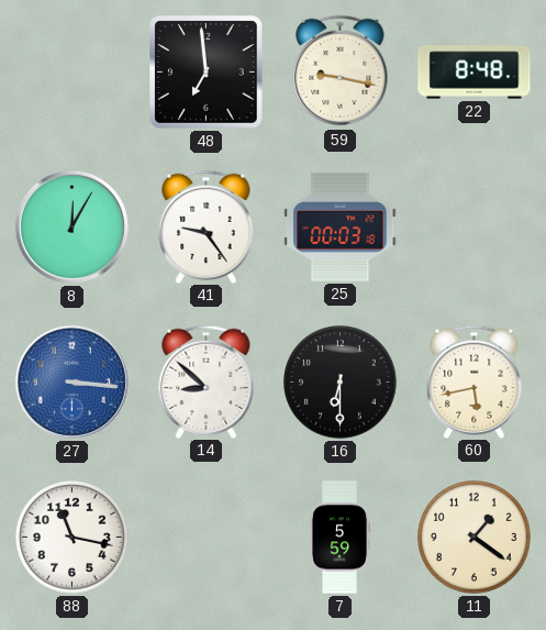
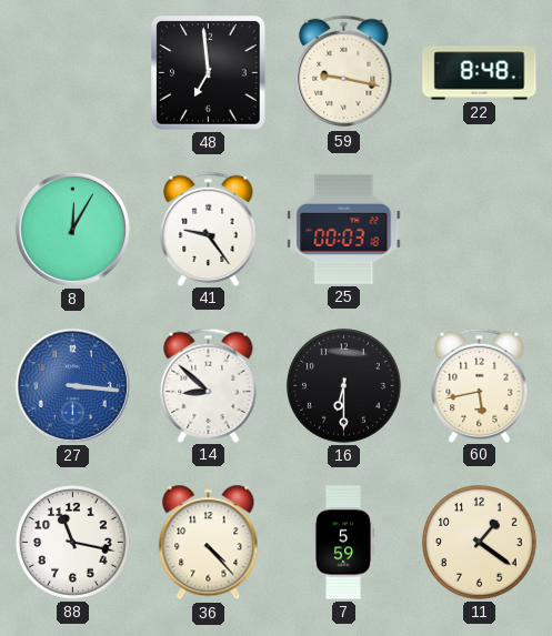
36: none -> 4:23
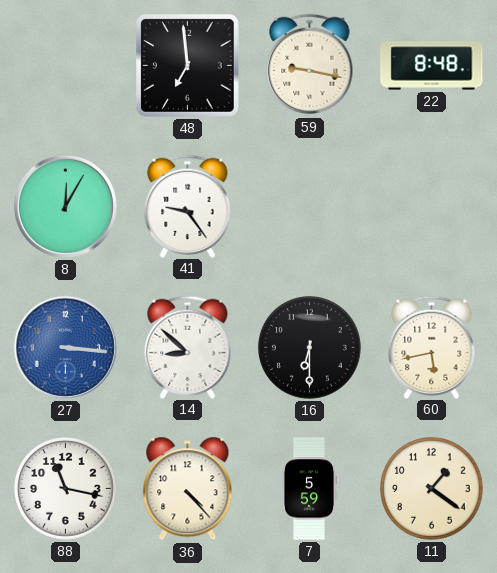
25: 00:03 -> none
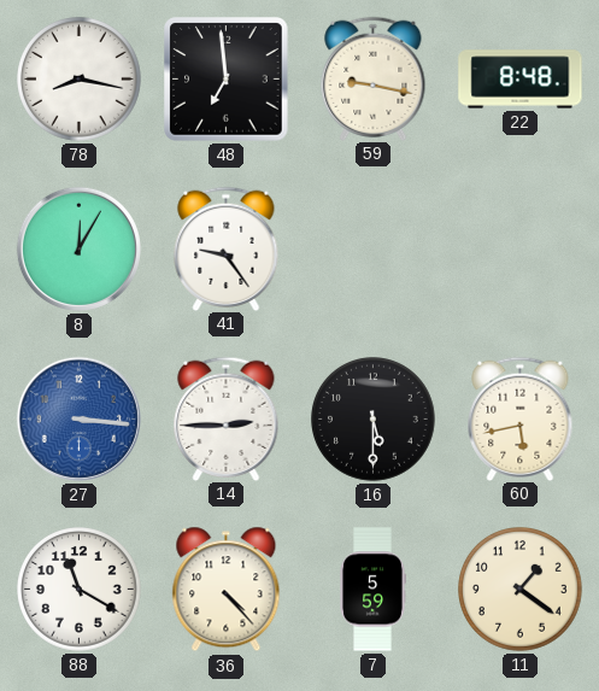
78: none -> 8:17
14: 8:52 -> 2:45
16: 6:30 -> 5:30
88: 11:17 -> 11:20
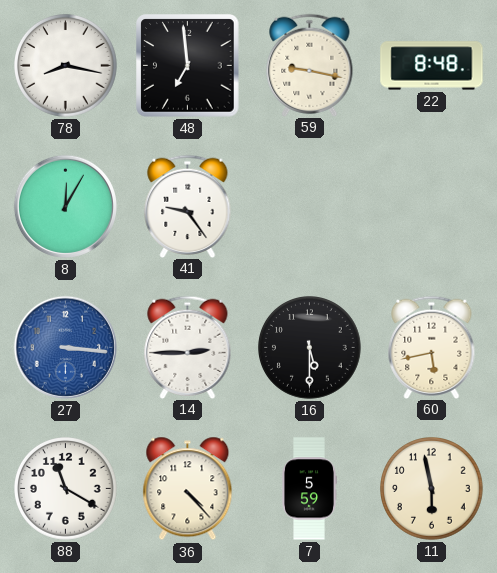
11: 1:21 -> 5:58
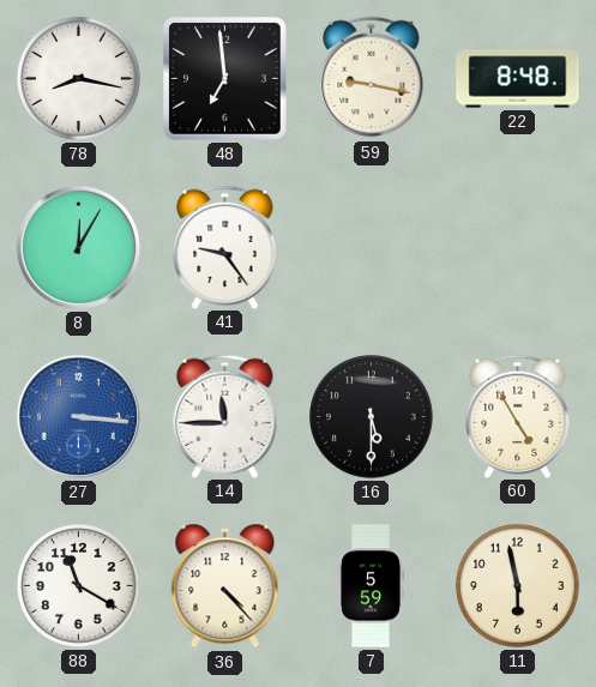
14: 2:45 -> 11:45
60: 5:43 -> 4:55
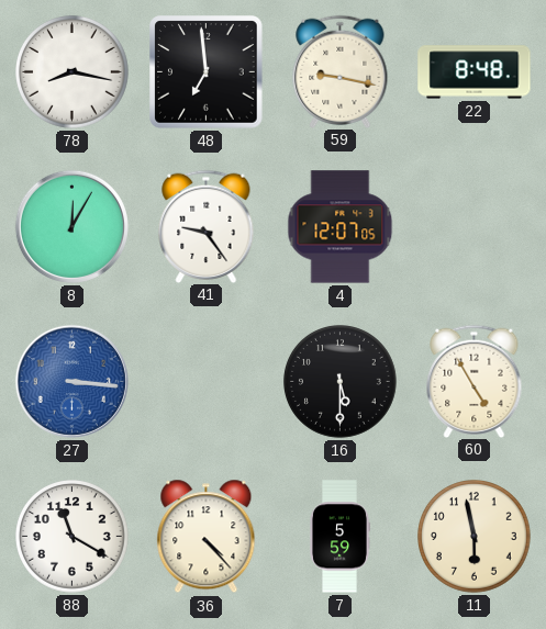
4: none -> 12:07
14: 11:45 -> none
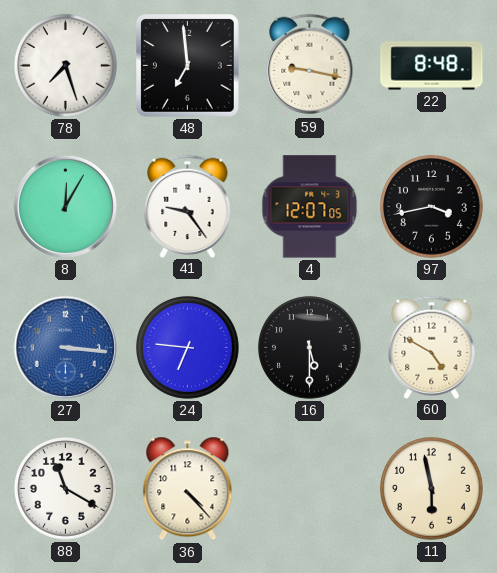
78: 8:17 -> 7:27
97: none -> 3:43
24: none -> 6:46
60: 4:55 -> 4:50
7: 5:59 -> none
